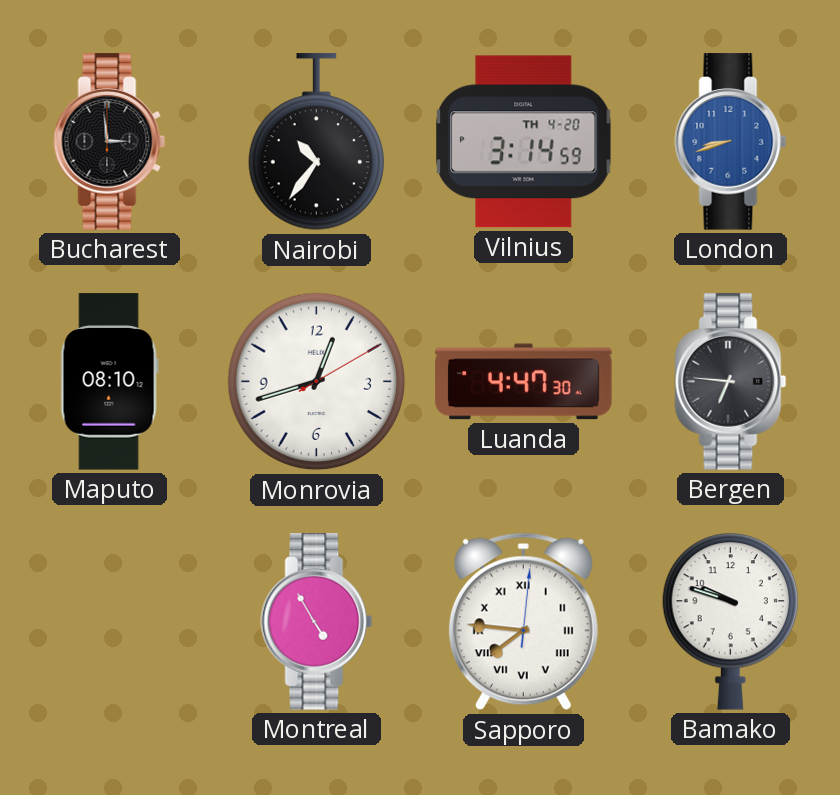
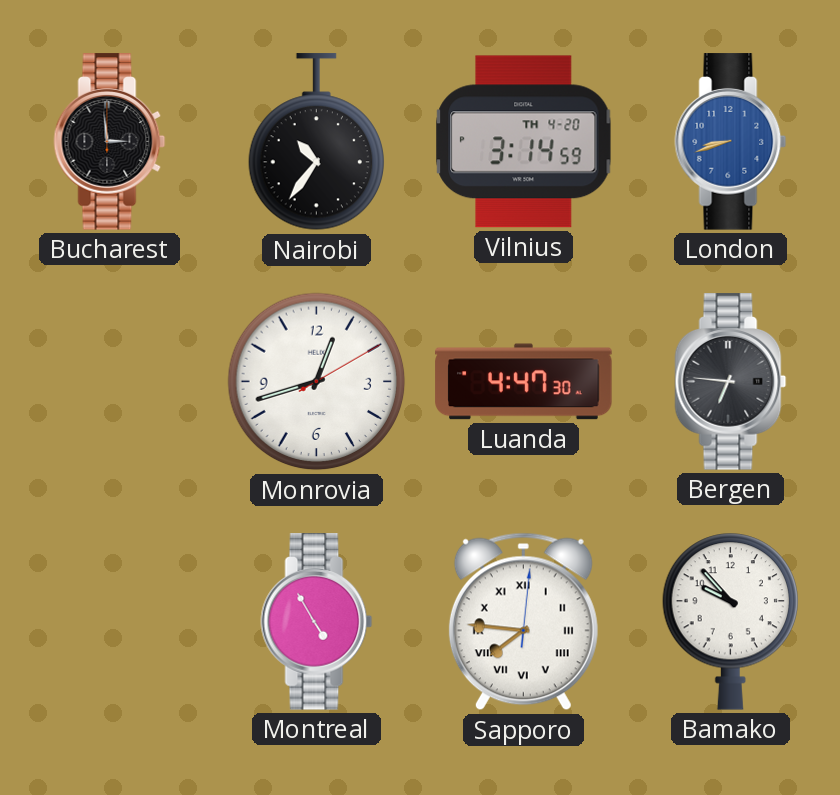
Maputo: 08:10 -> none
Bamako: 9:48 -> 9:53
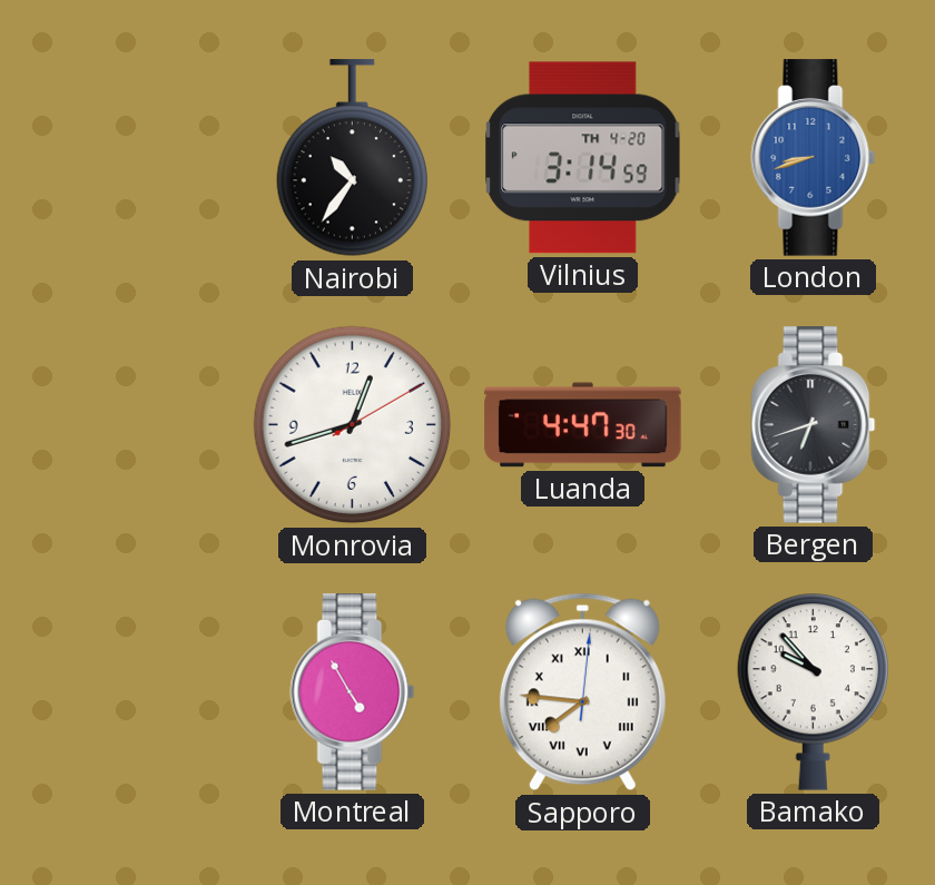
Bucharest: 2:59 -> none
Bergen: 6:46 -> 6:42
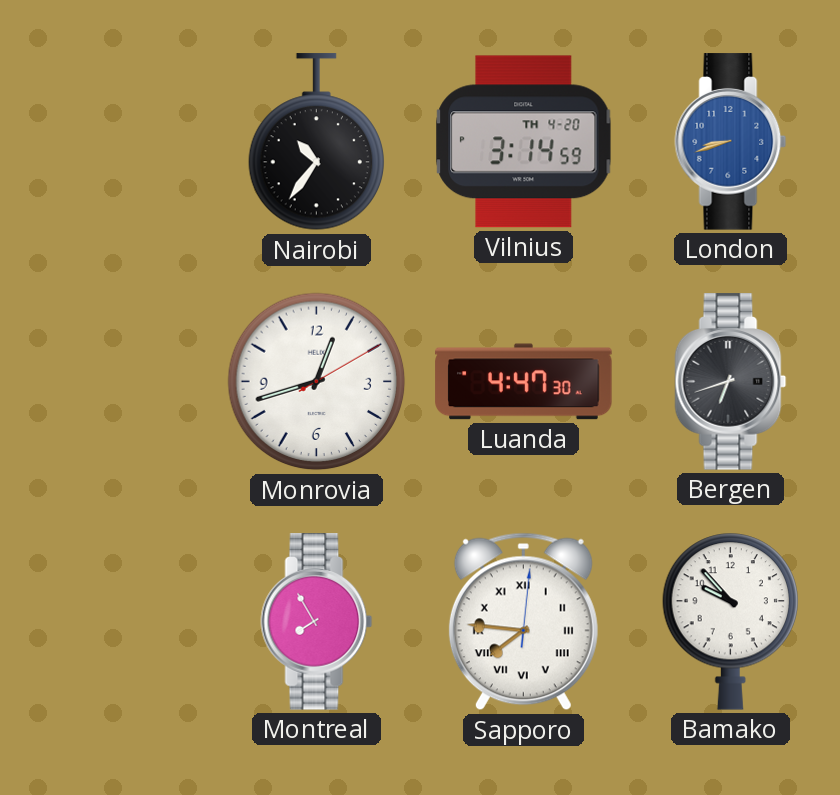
Montreal: 4:55 -> 7:55
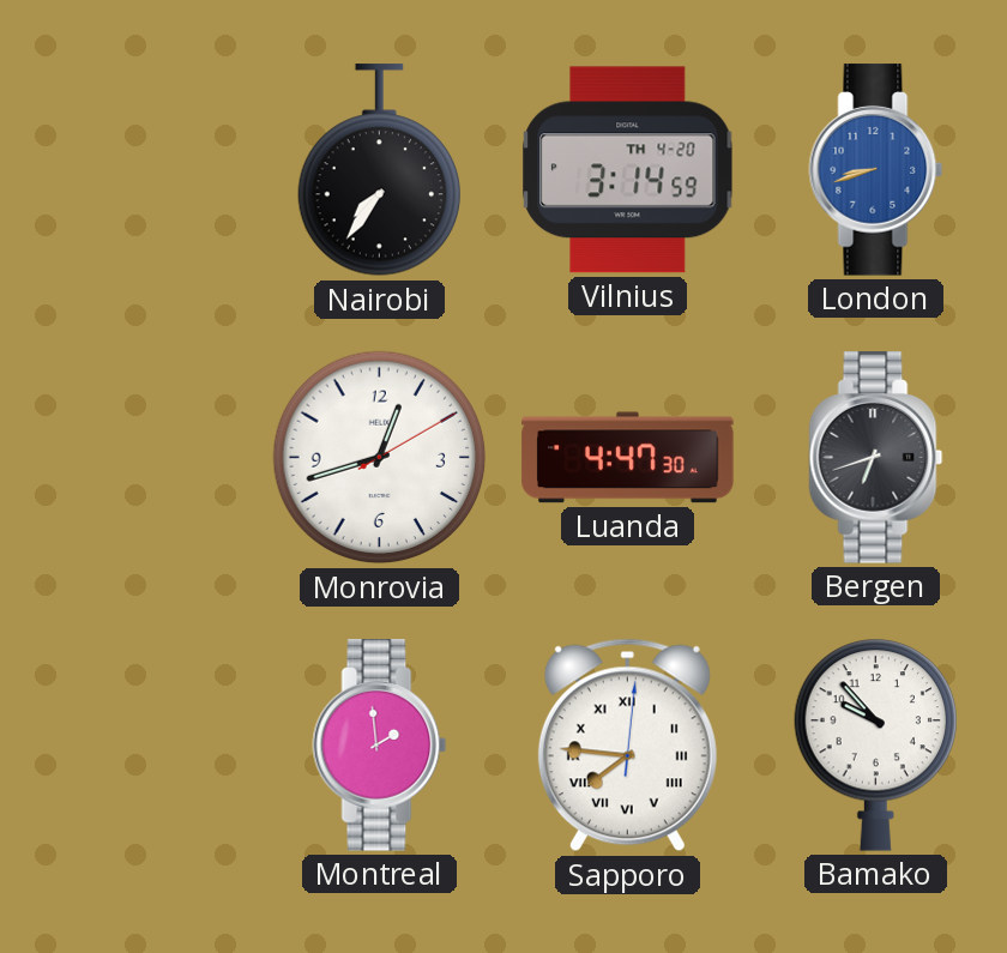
Nairobi: 10:36 -> 7:36
Montreal: 7:55 -> 1:59
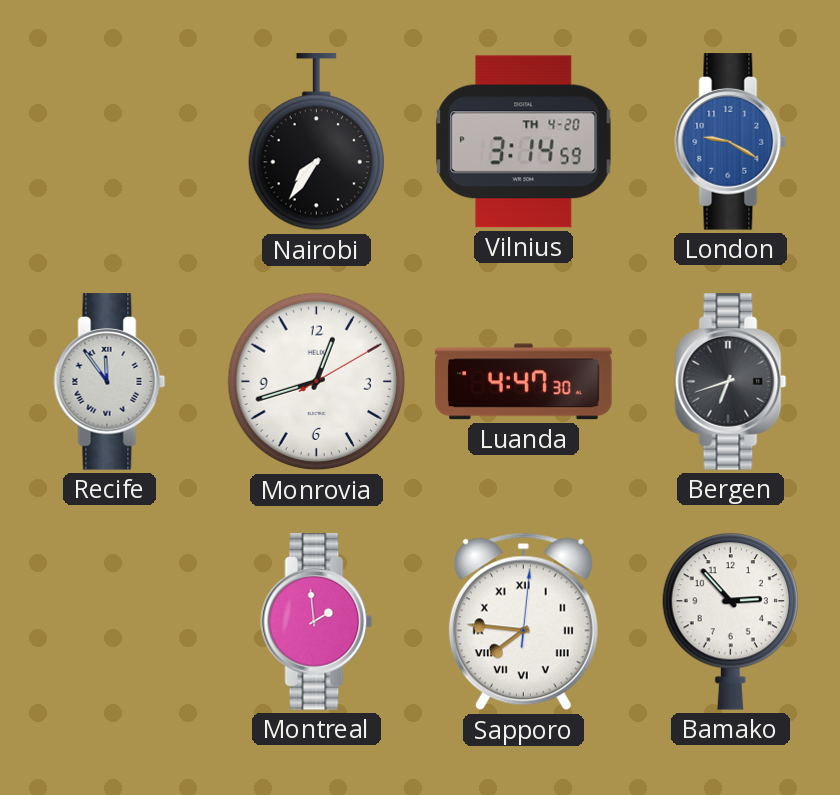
London: 8:42 -> 9:20
Recife: none -> 11:54
Bamako: 9:53 -> 2:53
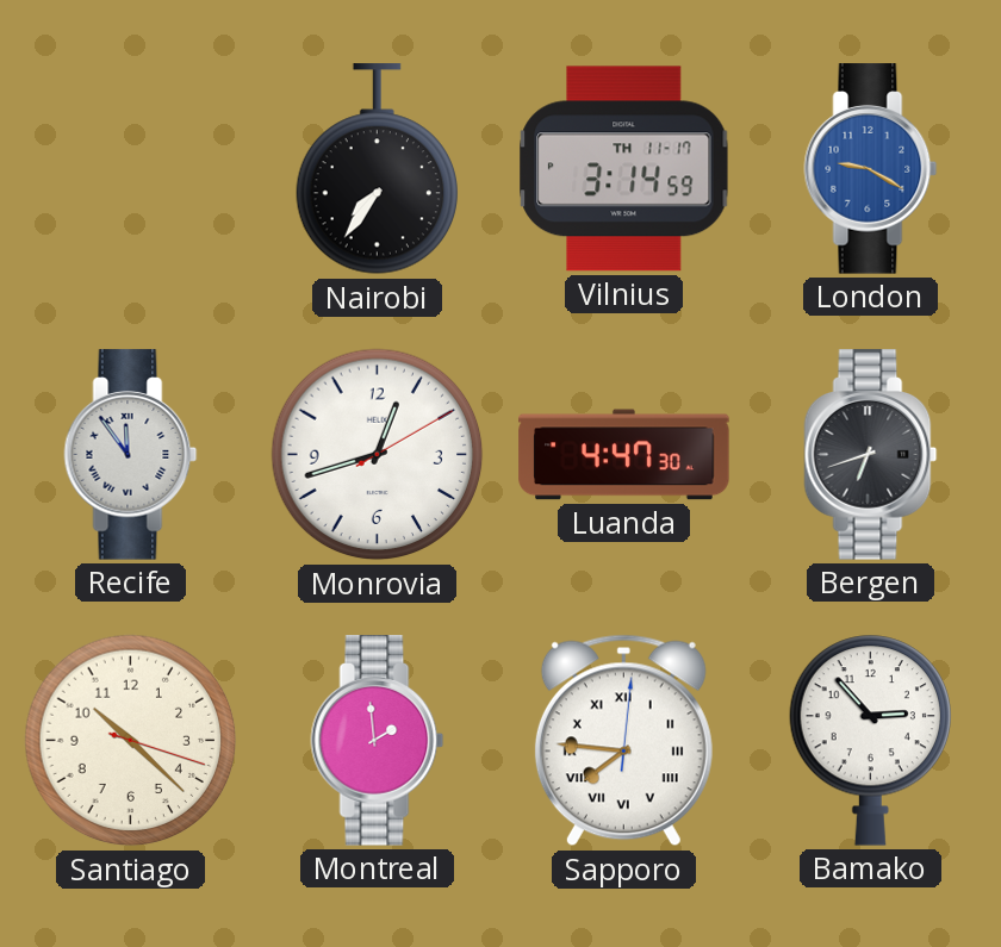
Vilnius date: TH 4-20 -> TH 11-17
Santiago: none -> 10:22
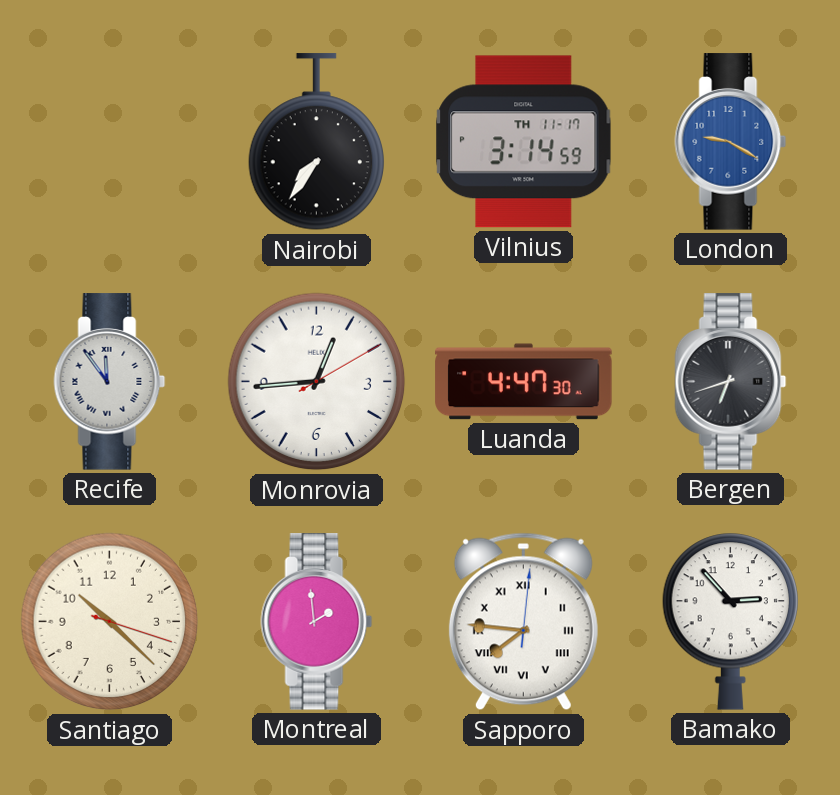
Monrovia: 12:42 -> 12:44
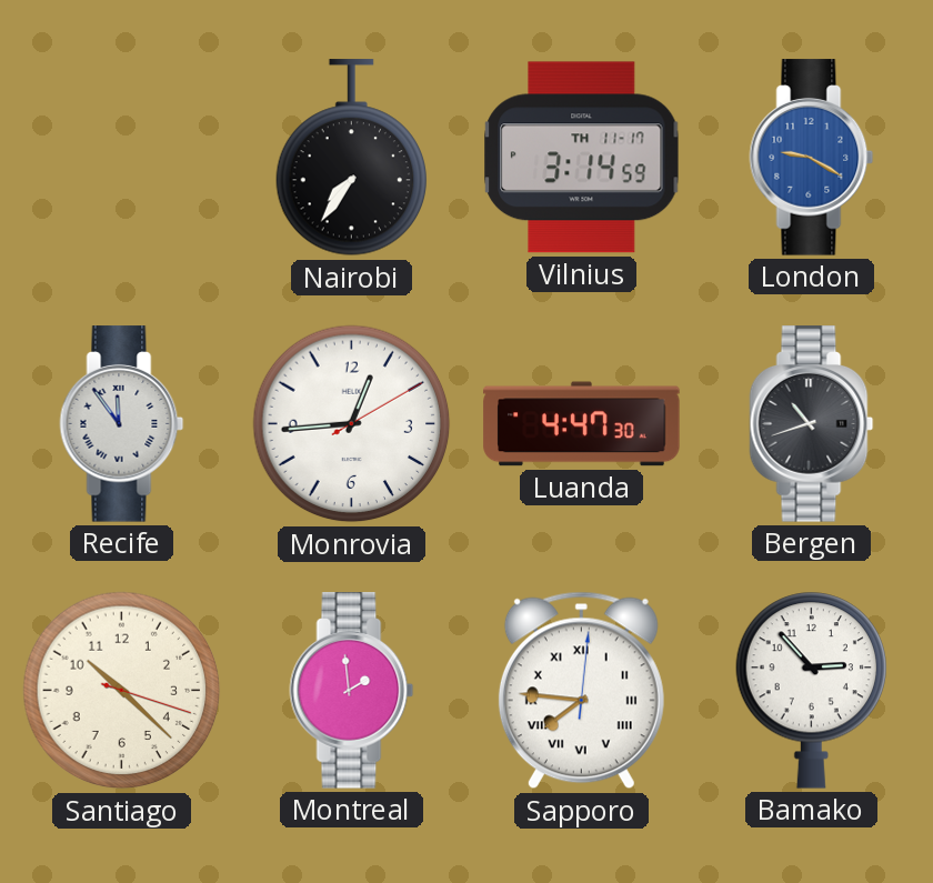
Bergen: 6:42 -> 10:42
